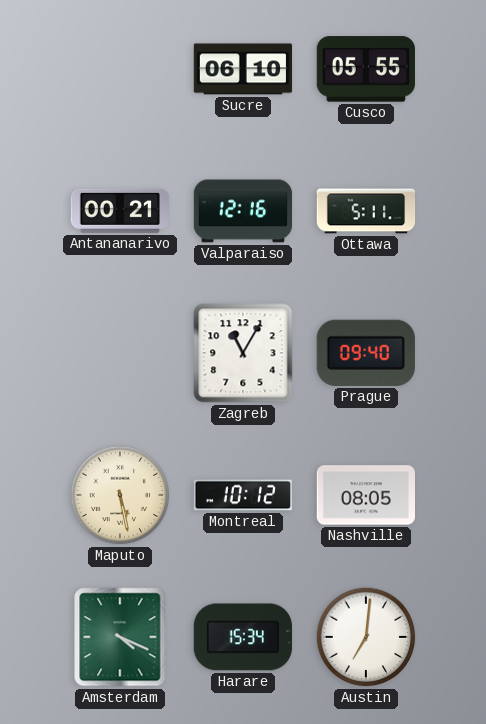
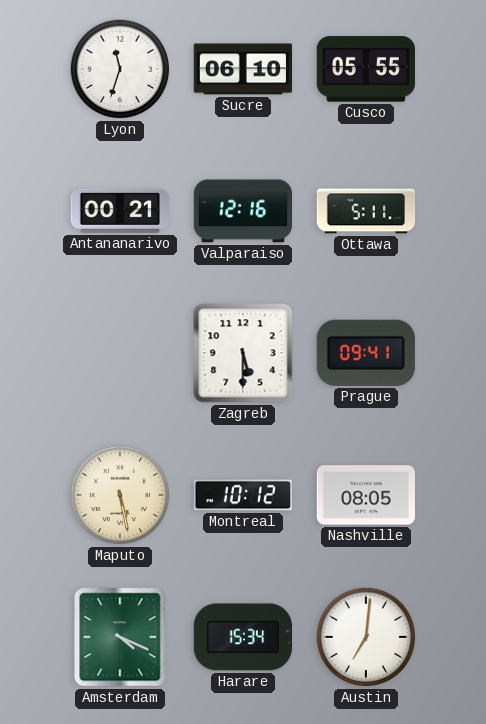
Lyon: none -> 11:33
Zagreb: 11:05 -> 5:30
Prague: 09:40 -> 09:41
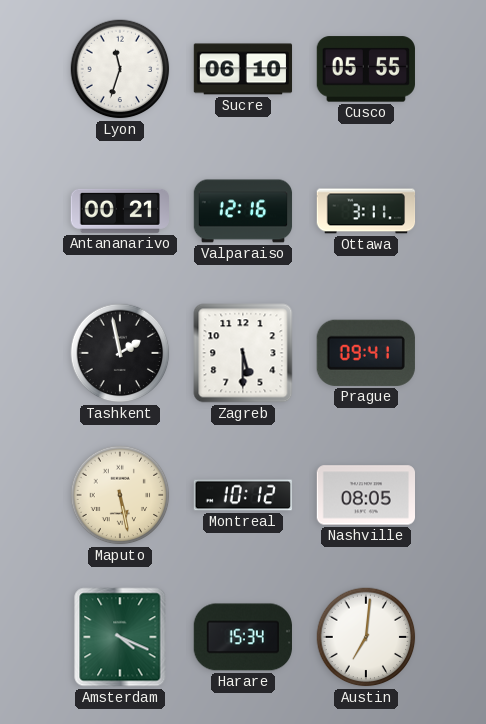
Ottawa: 5:11 -> 3:11
Tashkent: none -> 1:58
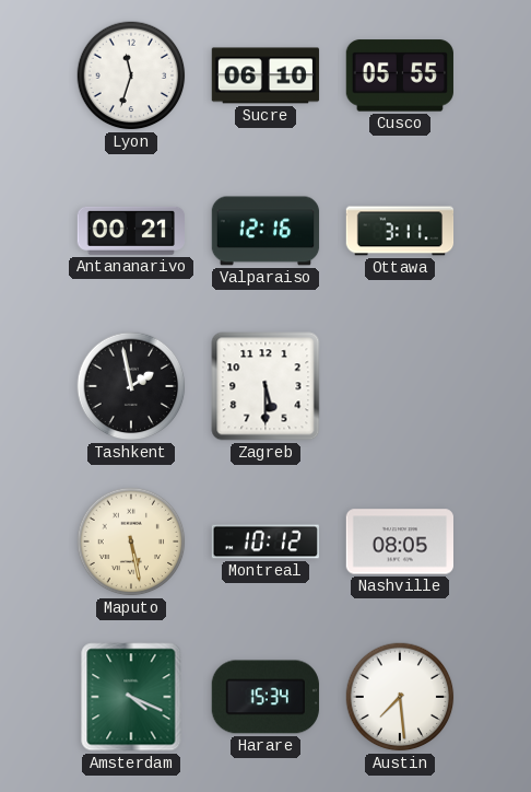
Prague: 09:41 -> none
Austin: 7:01 -> 7:29
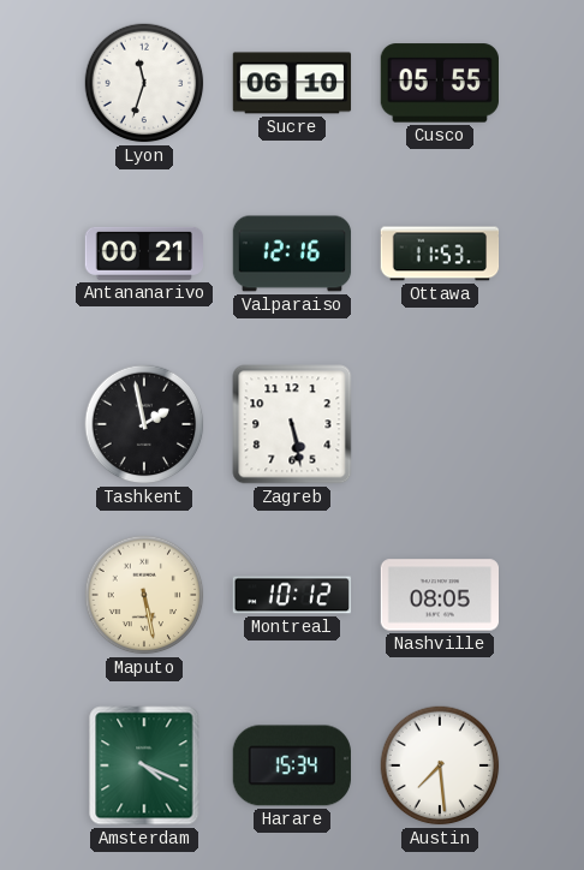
Ottawa: 3:11 -> 11:53
Zagreb: 5:30 -> 5:28
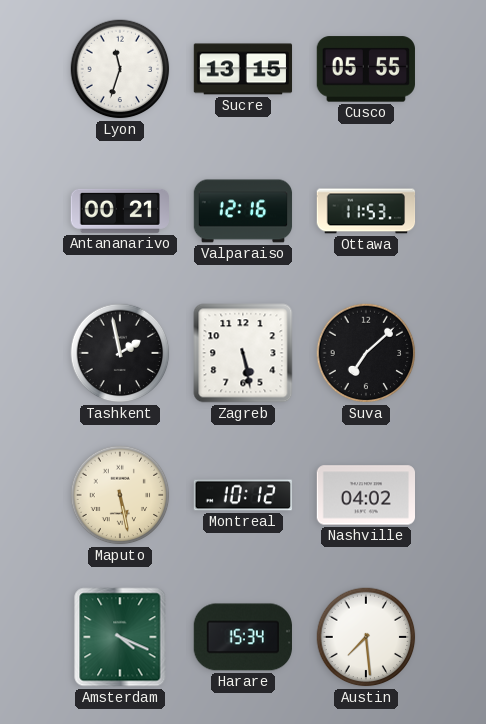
Sucre: 06:10 -> 13:15
Suva: none -> 7:08
Nashville: 08:05 -> 04:02
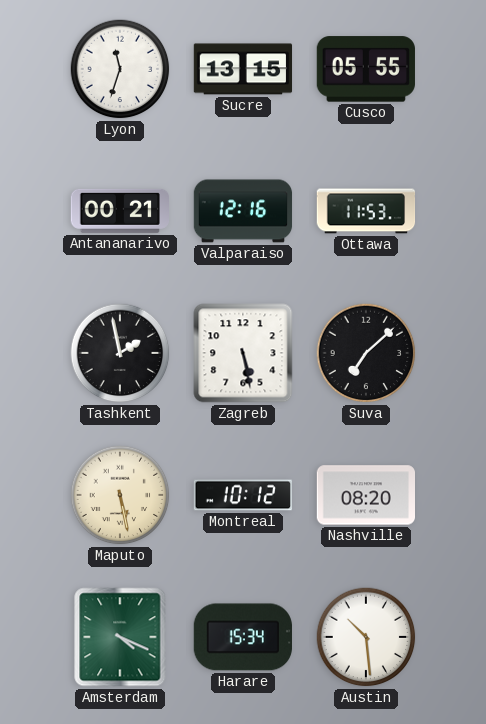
Nashville: 04:02 -> 08:20
Austin: 7:29 -> 10:29
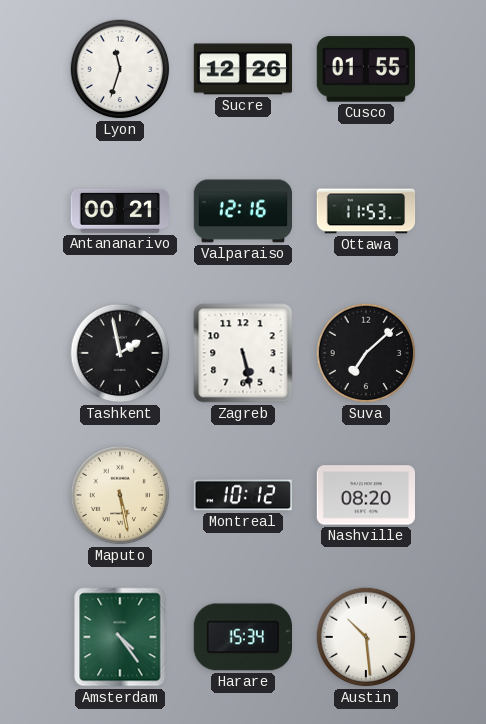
Sucre: 13:15 -> 12:26
Cusco: 05:55 -> 01:55
Amsterdam: 4:19 -> 4:24
